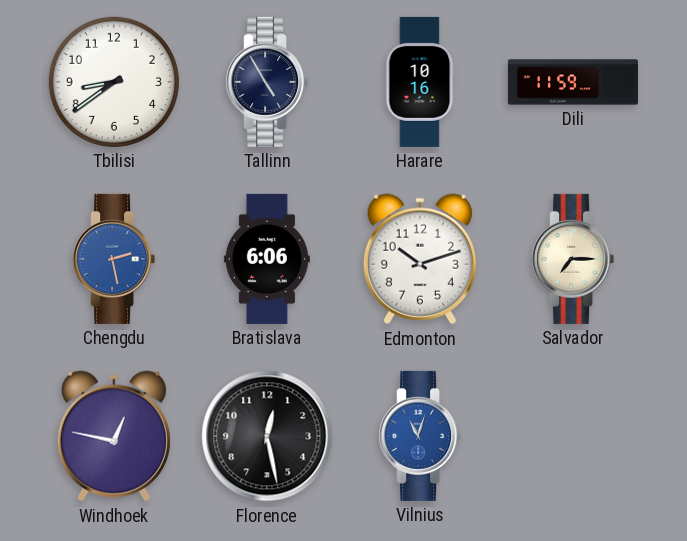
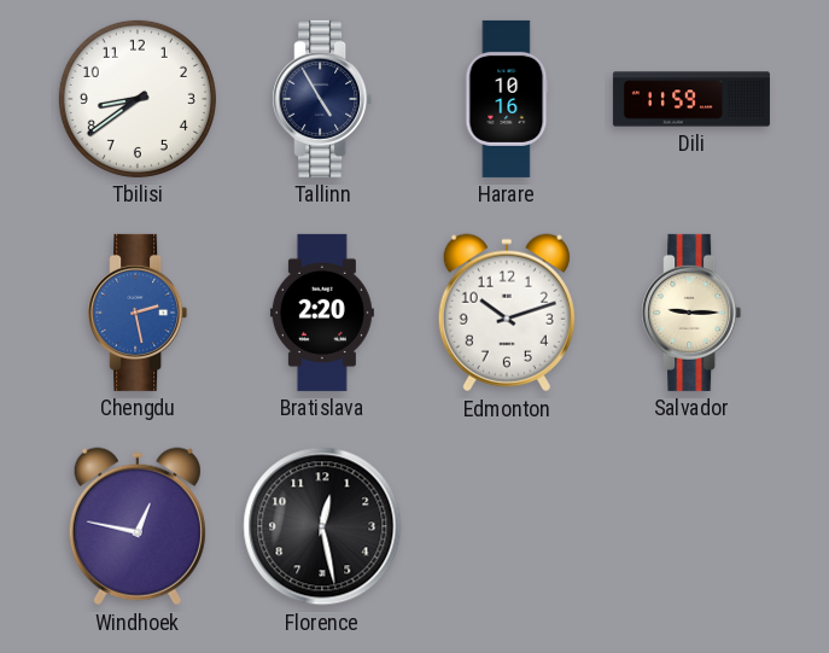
Bratislava: 6:06 -> 2:20
Salvador: 7:15 -> 9:15
Vilnius: 11:03 -> none
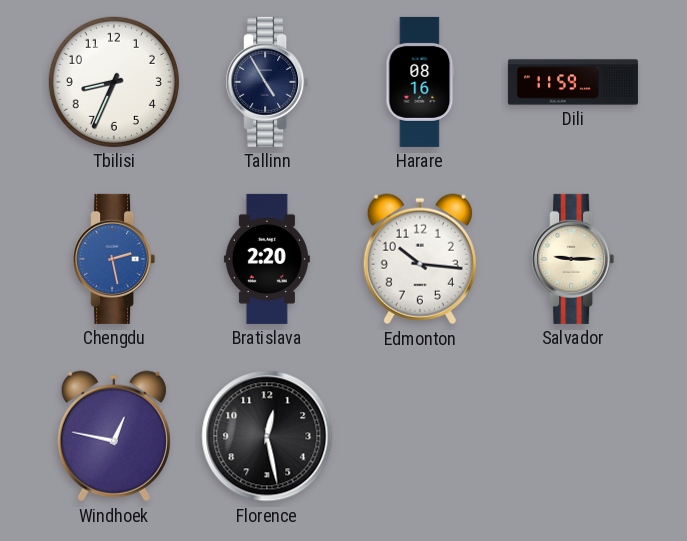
Tbilisi: 8:39 -> 8:34
Harare: 10:16 -> 08:16
Edmonton: 10:12 -> 10:16
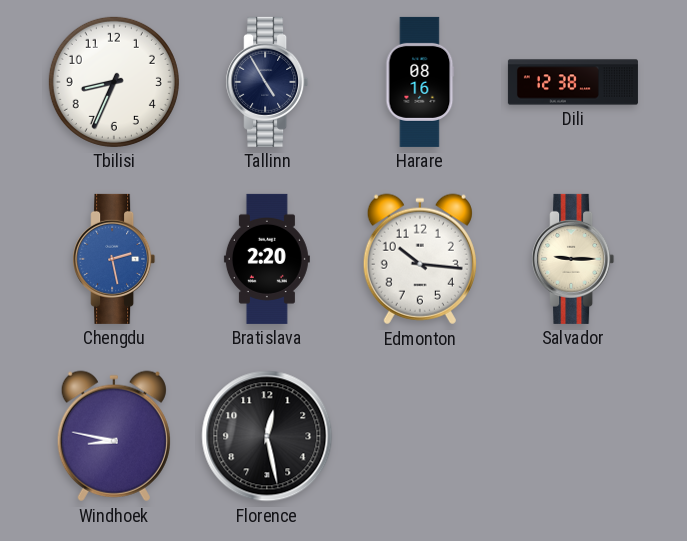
Dili: 11:59 -> 12:38
Windhoek: 12:47 -> 8:47
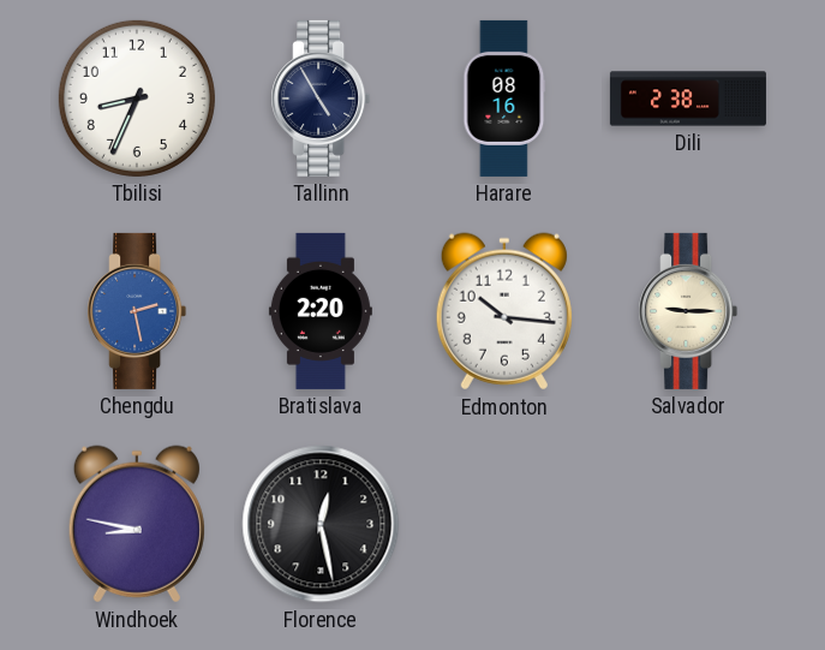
Dili: 12:38 -> 2:38
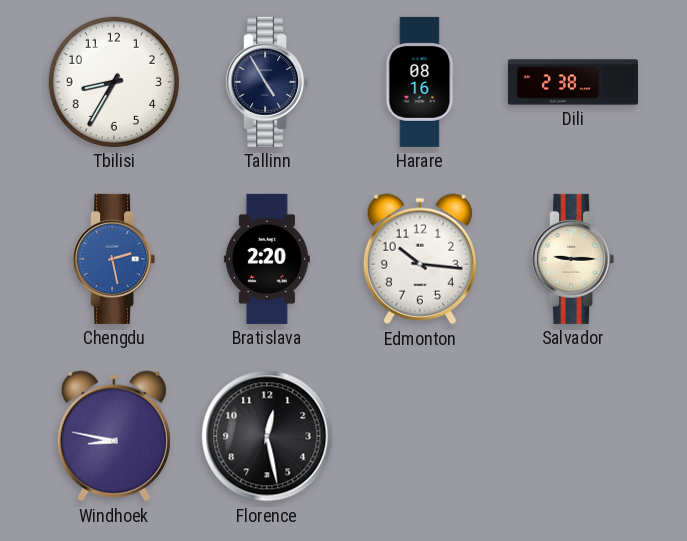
Tbilisi: 8:34 -> 8:35
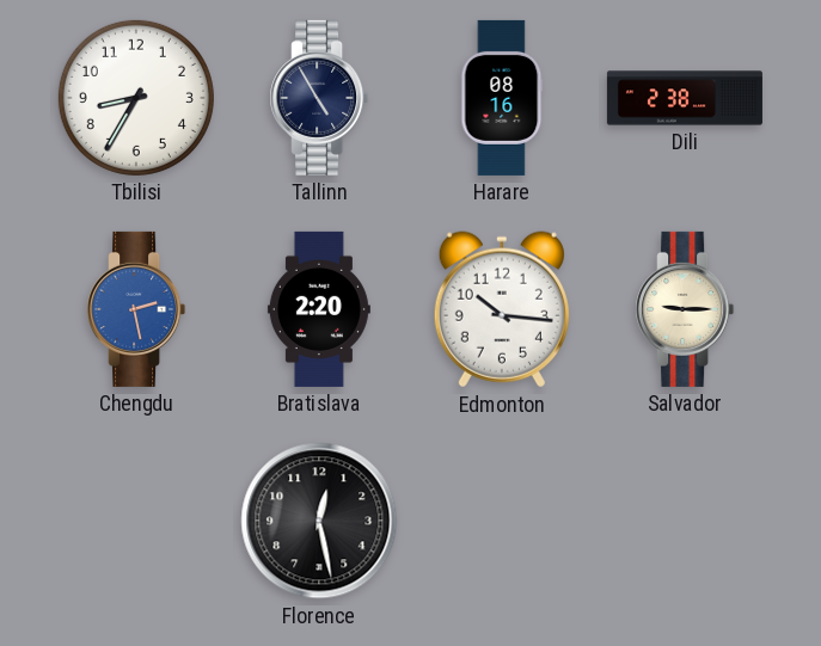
Windhoek: 8:47 -> none
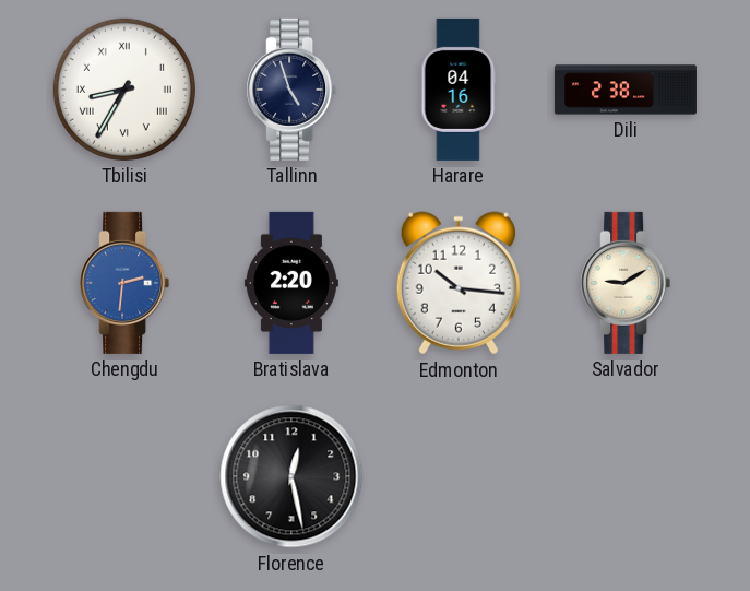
Tbilisi numerals: Arabic -> Roman
Tallinn: 4:55 -> 4:57
Harare: 08:16 -> 04:16
Chengdu: 2:28 -> 2:31
Salvador: 9:15 -> 9:10
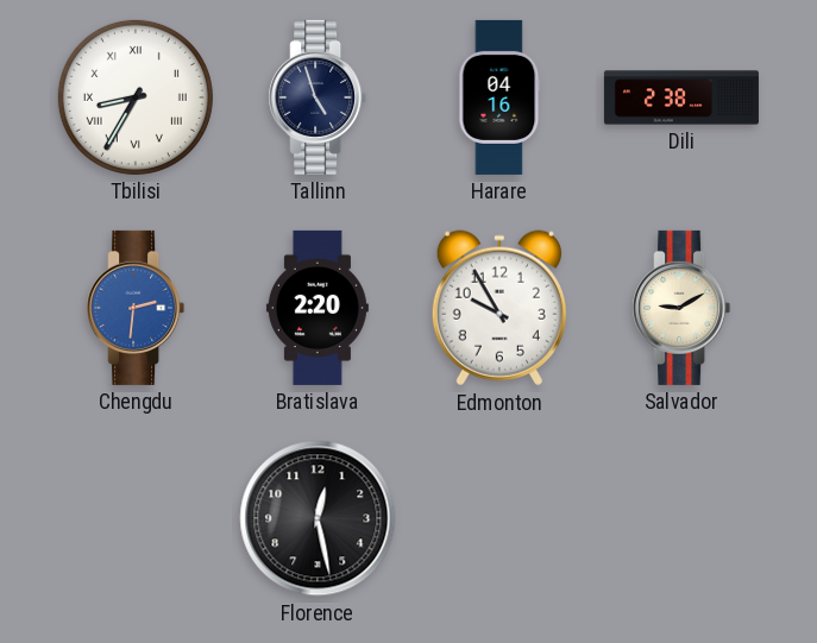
Edmonton: 10:16 -> 9:55
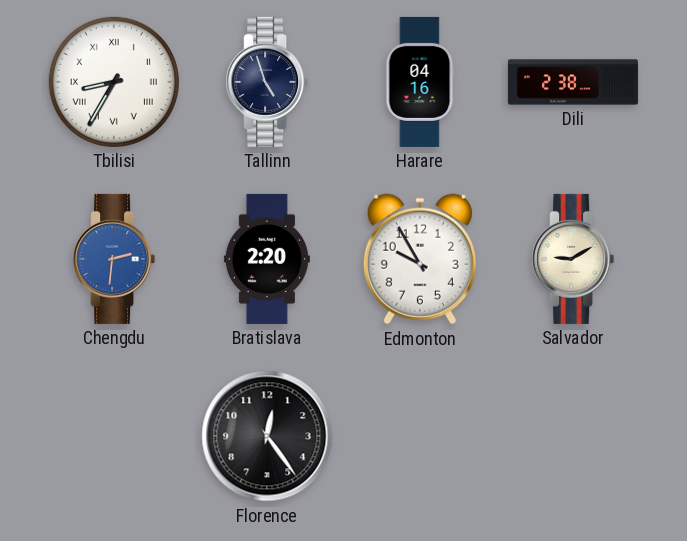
Florence: 12:28 -> 12:24
